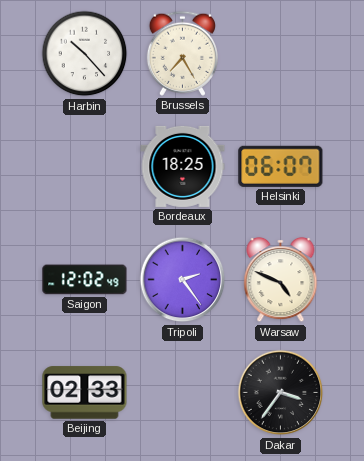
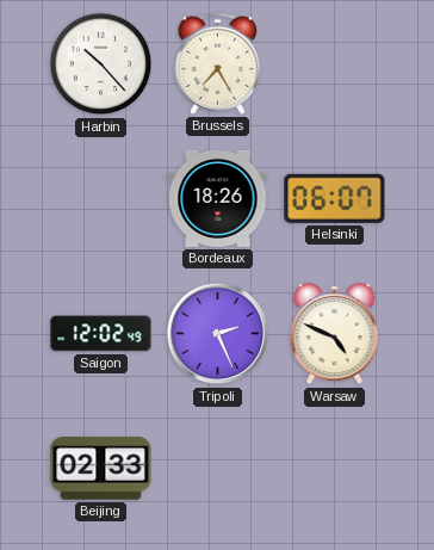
Bordeaux: 18:25 -> 18:26
Tripoli: 2:24 -> 2:26
Dakar: 3:36 -> none
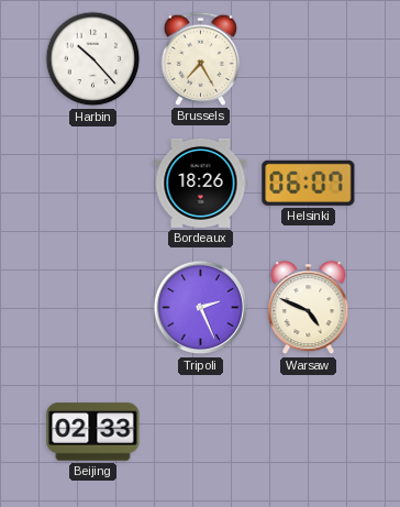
Saigon: 12:02 -> none
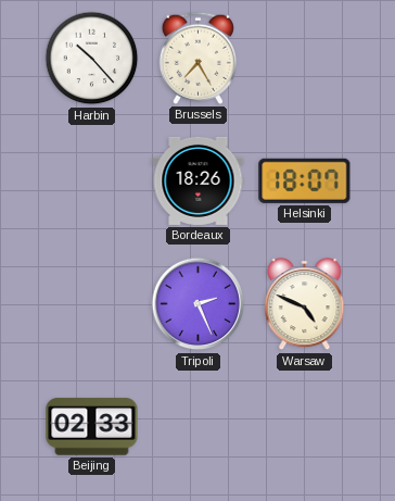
Helsinki: 06:07 -> 18:07
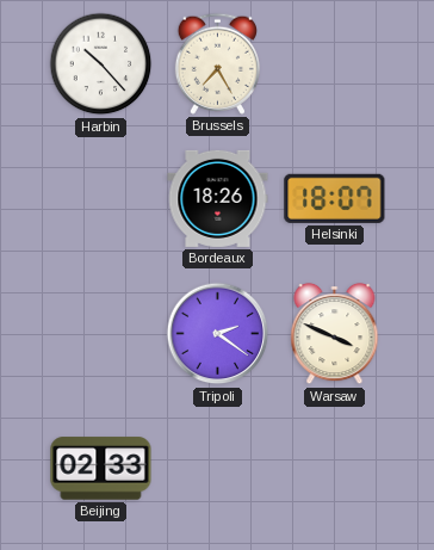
Tripoli: 2:26 -> 2:21
Warsaw: 4:49 -> 3:49
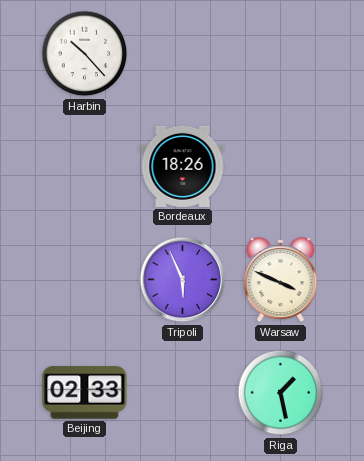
Brussels: 7:25 -> none
Helsinki: 18:07 -> none
Tripoli: 2:21 -> 5:56
Riga: none -> 1:28
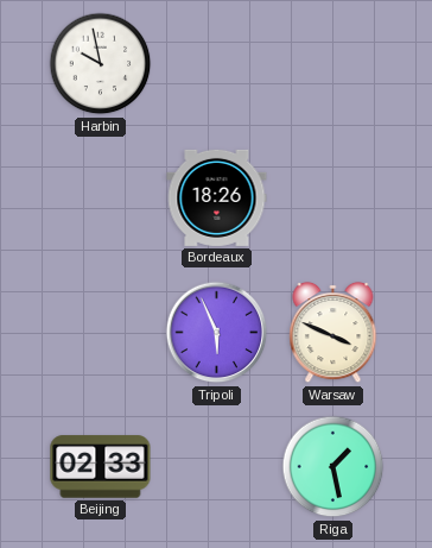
Harbin: 10:23 -> 9:58
